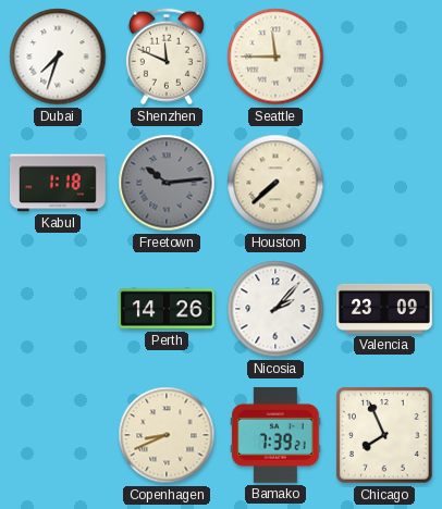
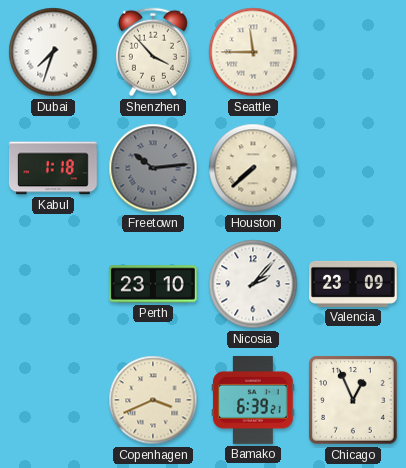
Shenzhen: 11:49 -> 3:53
Perth: 14:26 -> 23:10
Copenhagen: 8:41 -> 3:41
Bamako: 7:39 -> 6:39
Chicago: 7:56 -> 12:56
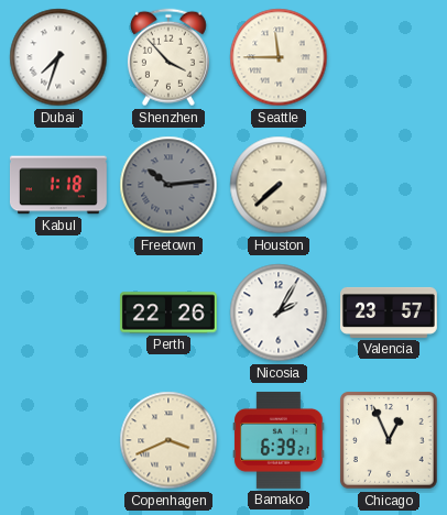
Perth: 23:10 -> 22:26
Nicosia: 2:07 -> 2:05
Valencia: 23:09 -> 23:57
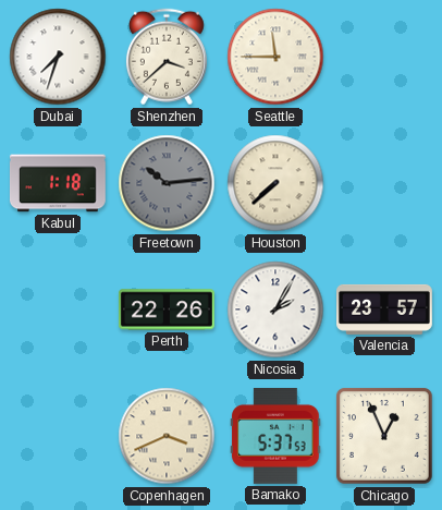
Shenzhen: 3:53 -> 3:38
Bamako: 6:39 -> 5:37
